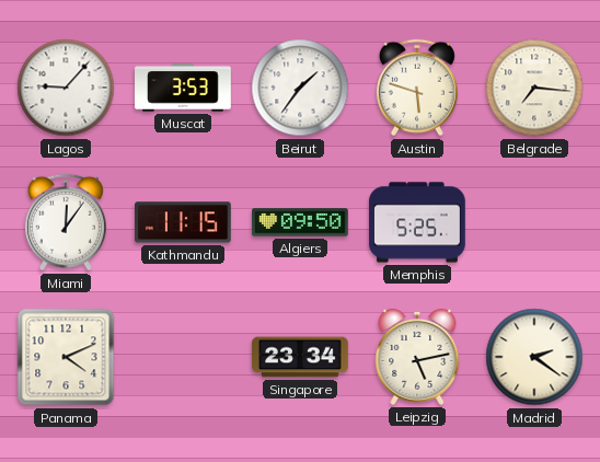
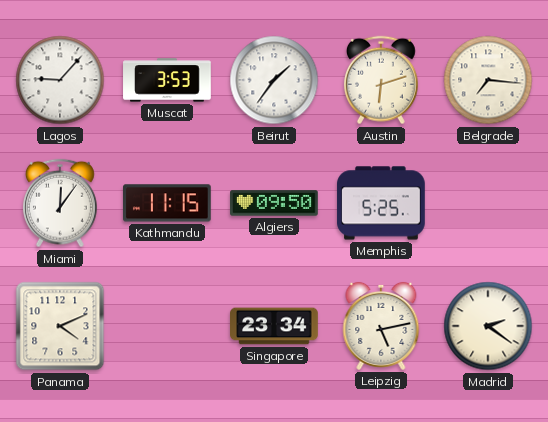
Austin: 5:48 -> 6:12
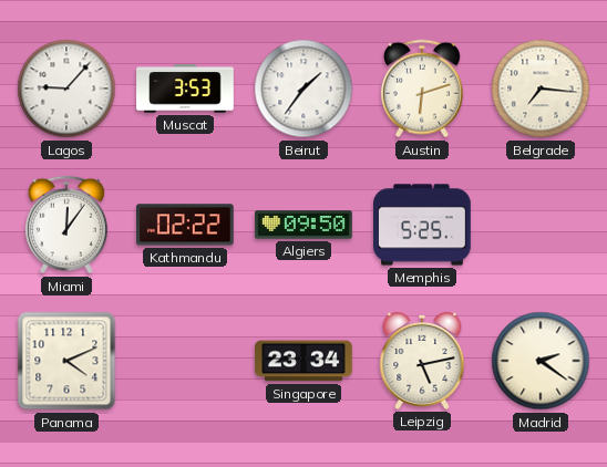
Kathmandu: 11:15 -> 02:22
